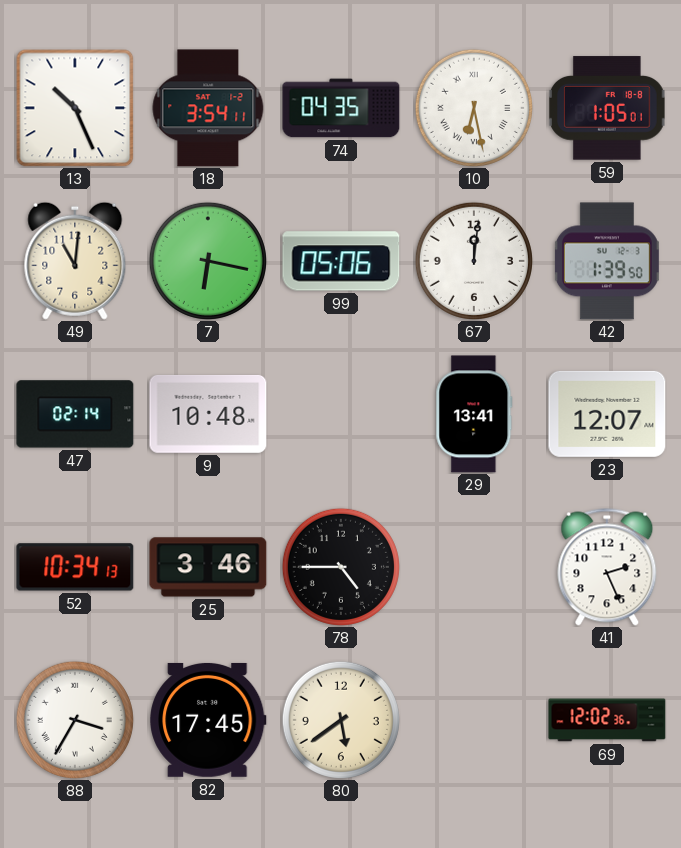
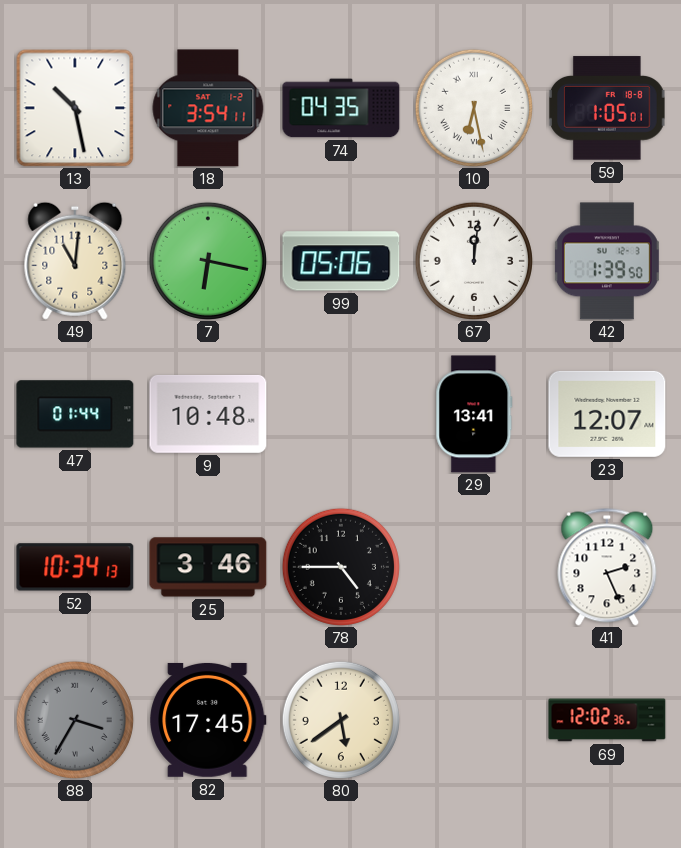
13: 10:26 -> 10:28
47: 02:14 -> 01:44
88 dial: white -> grey
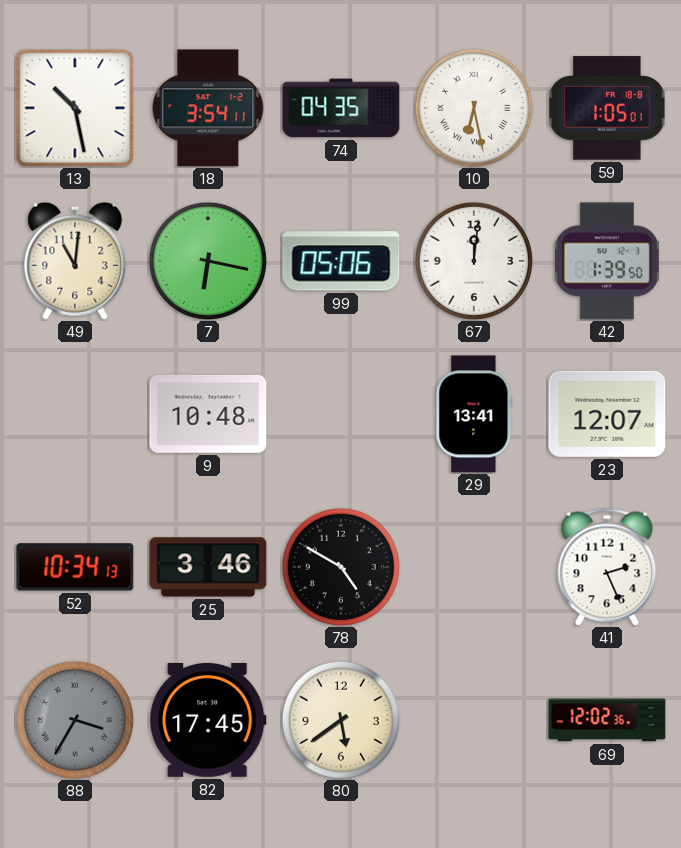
47: 01:44 -> none
78: 4:45 -> 4:50
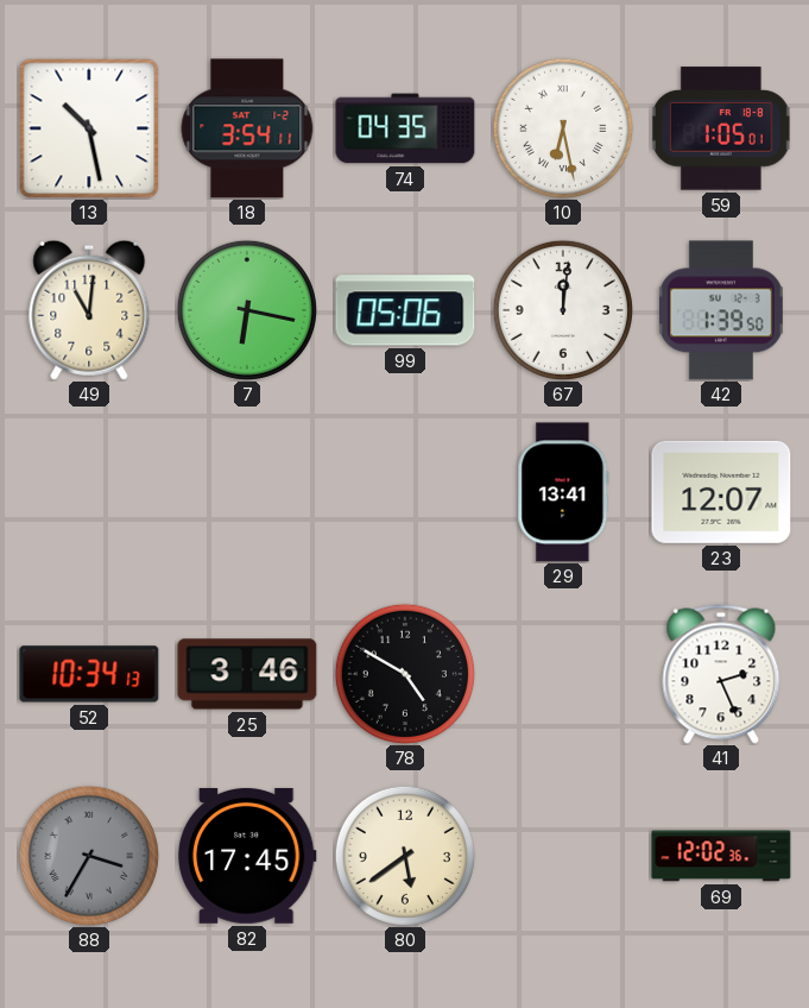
9: 10:48 -> none
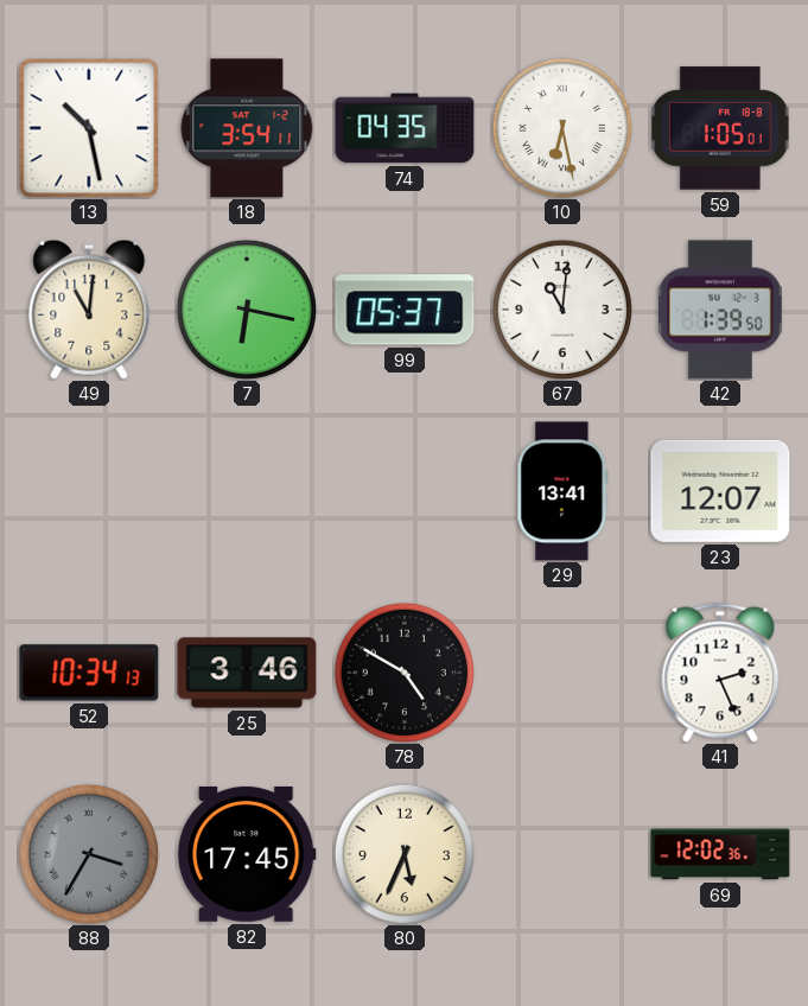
99: 05:06 -> 05:37
67: 12:01 -> 11:01
80: 5:39 -> 5:34
